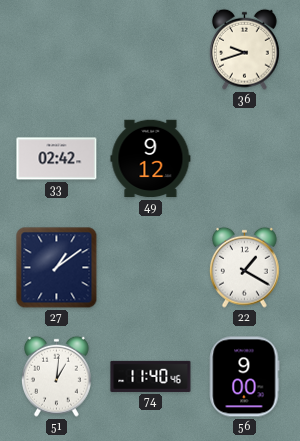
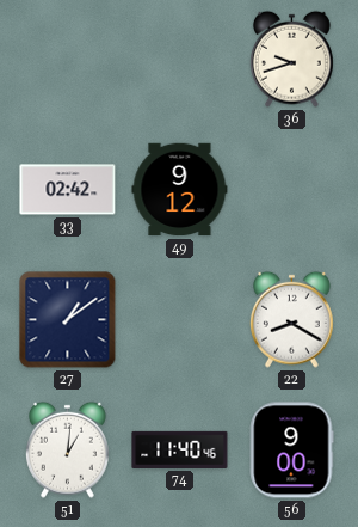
22: 1:20 -> 8:20
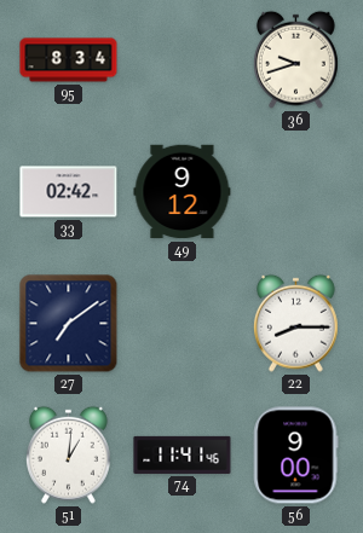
95: none -> 8:34
27: 1:09 -> 7:09
22: 8:20 -> 8:15
74: 11:40 -> 11:41
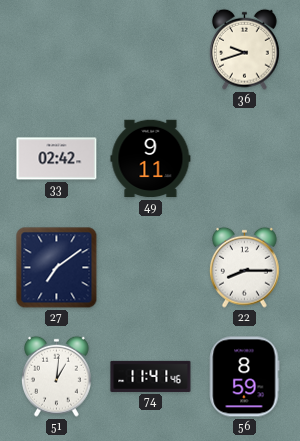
95: 8:34 -> none
49: 9:12 -> 9:11
56: 9:00 -> 8:59
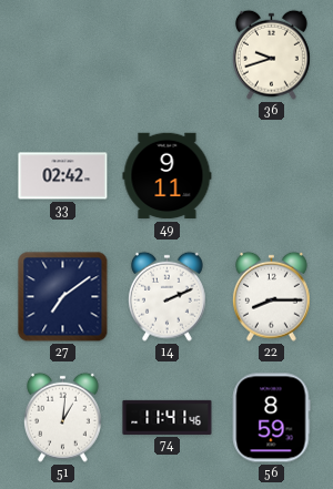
14: none -> 2:11
